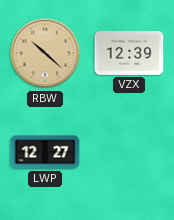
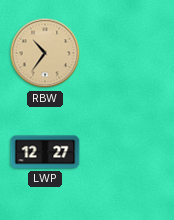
RBW: 10:22 -> 10:36
VZX: 12:39 -> none
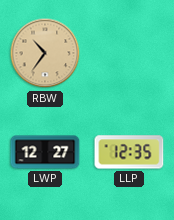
LLP: none -> 12:35
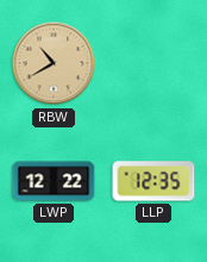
RBW: 10:36 -> 10:40
LWP: 12:27 -> 12:22
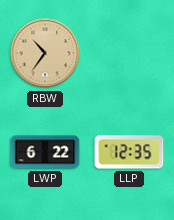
RBW: 10:40 -> 10:36
LWP: 12:22 -> 6:22
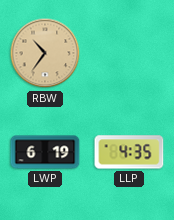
LWP: 6:22 -> 6:19
LLP: 12:35 -> 4:35
